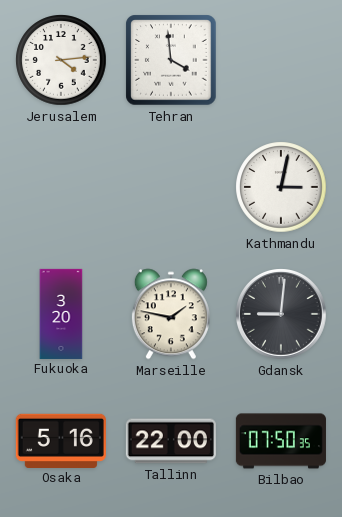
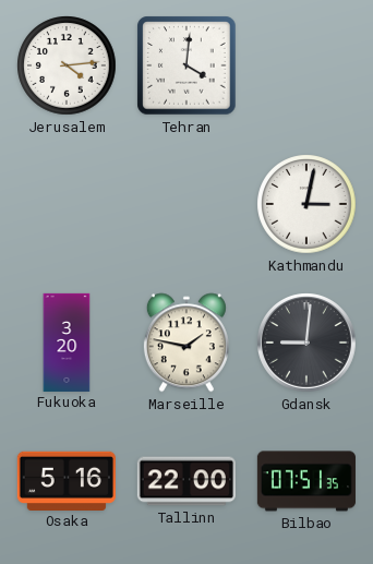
Tehran: 3:59 -> 4:01
Bilbao: 07:50 -> 07:51
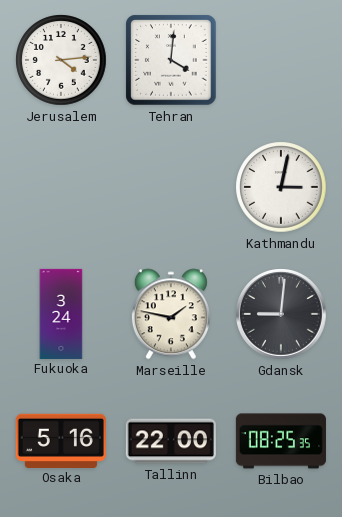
Fukuoka: 3:20 -> 3:24
Bilbao: 07:51 -> 08:25
